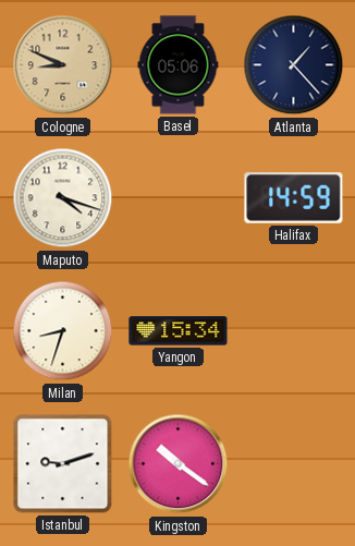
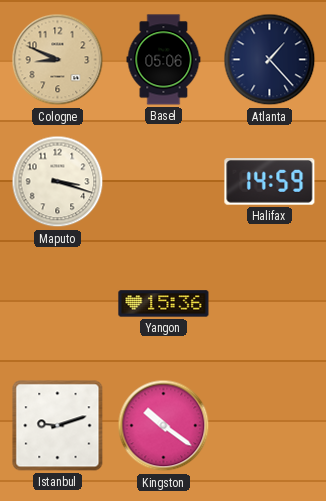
Maputo: 4:18 -> 3:18
Milan: 8:33 -> none
Yangon: 15:34 -> 15:36
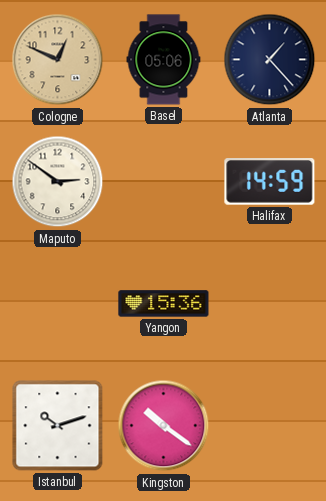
Cologne: 8:49 -> 12:49
Maputo: 3:18 -> 2:51
Istanbul: 9:12 -> 10:12
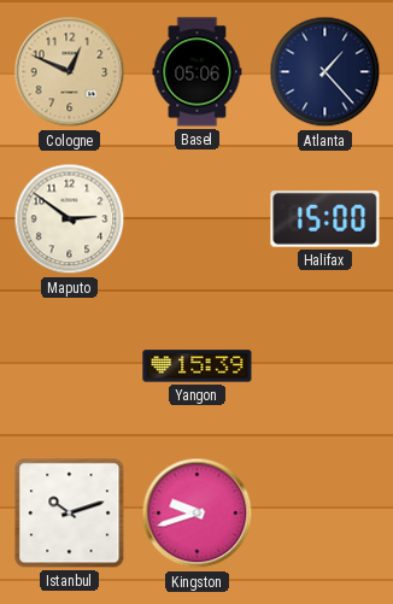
Halifax: 14:59 -> 15:00
Yangon: 15:36 -> 15:39
Kingston: 10:21 -> 9:42
